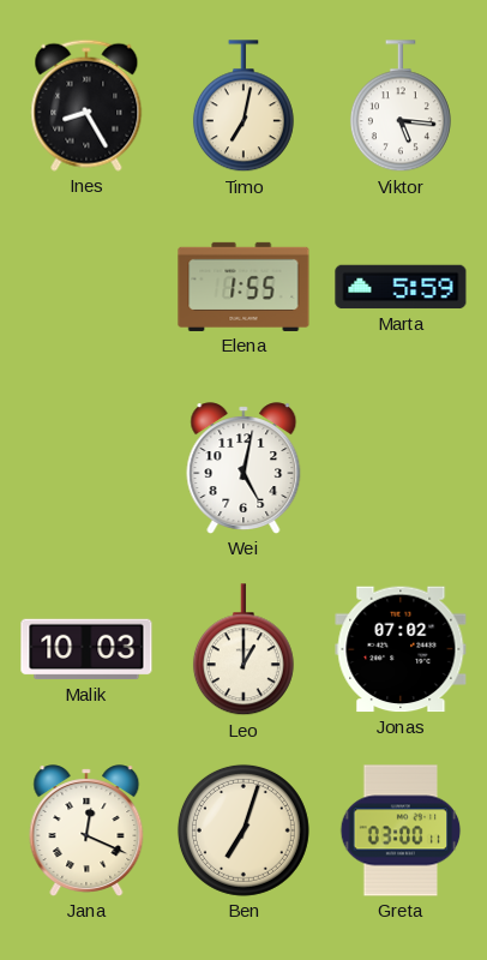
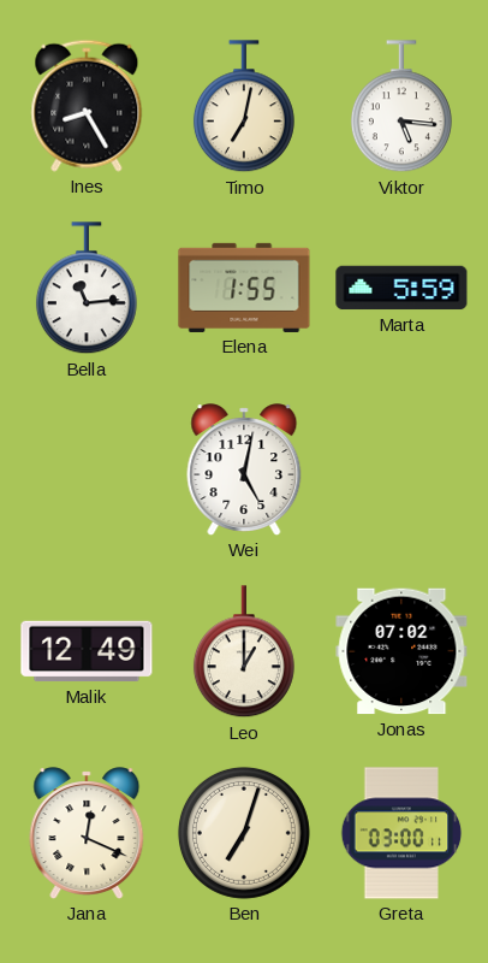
Bella: none -> 11:14
Malik: 10:03 -> 12:49
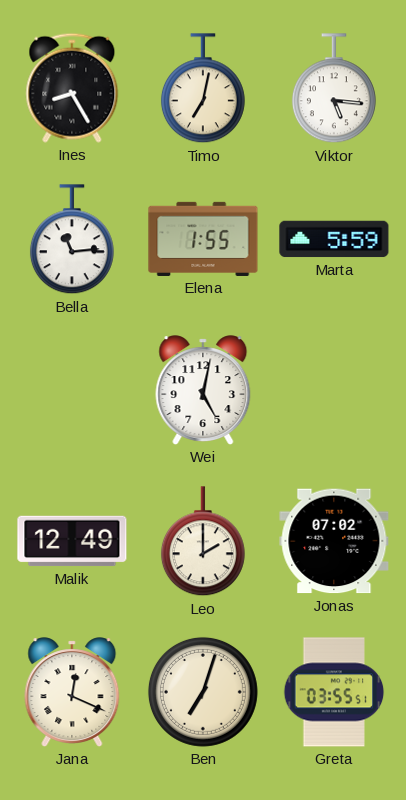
Leo: 1:00 -> 2:00
Greta: 03:00 -> 03:55
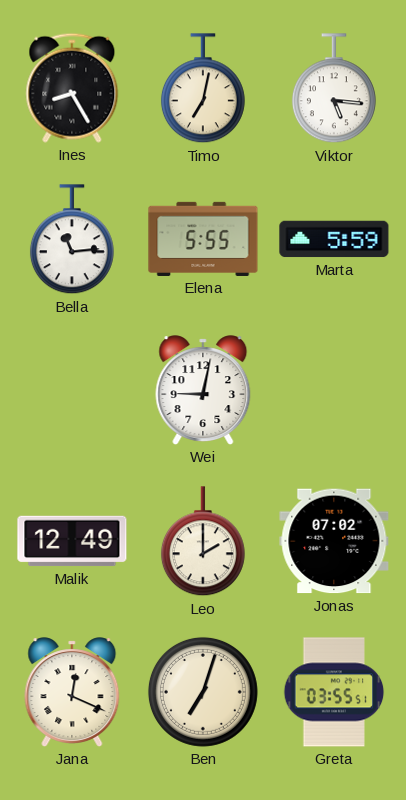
Elena: 1:55 -> 5:55
Wei: 5:02 -> 9:02
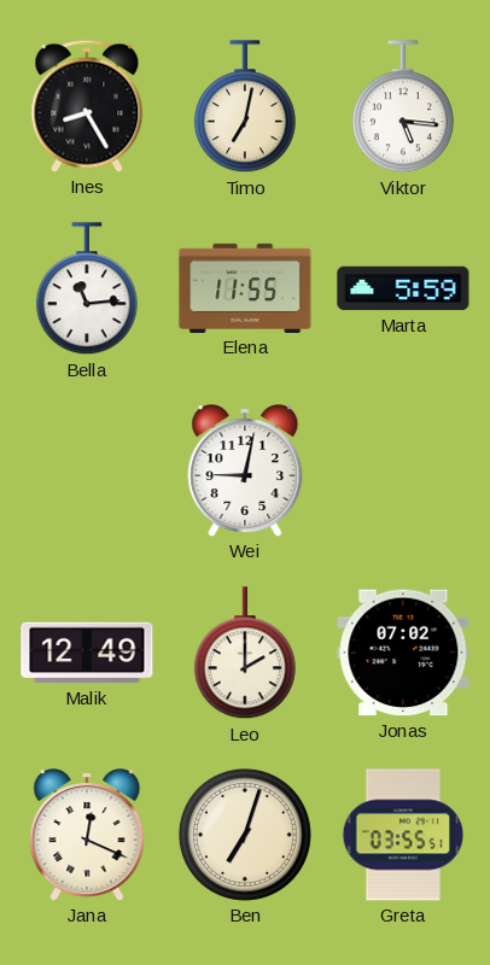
Elena: 5:55 -> 11:55
